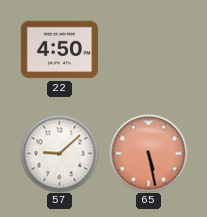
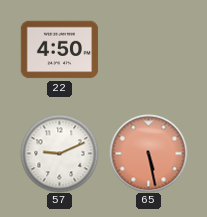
57: 9:08 -> 9:11
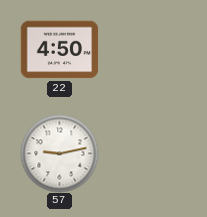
57: 9:11 -> 9:13
65: 5:28 -> none
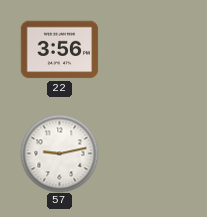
22: 4:50 -> 3:56
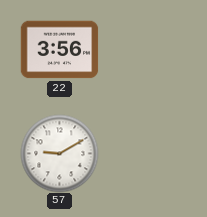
57: 9:13 -> 9:10
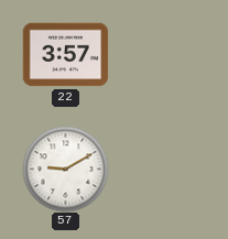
22: 3:56 -> 3:57
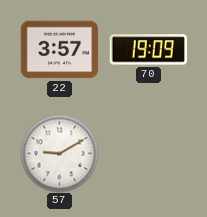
70: none -> 19:09
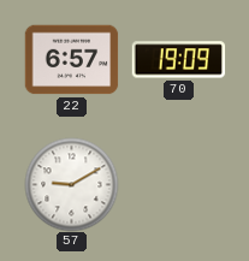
22: 3:57 -> 6:57
